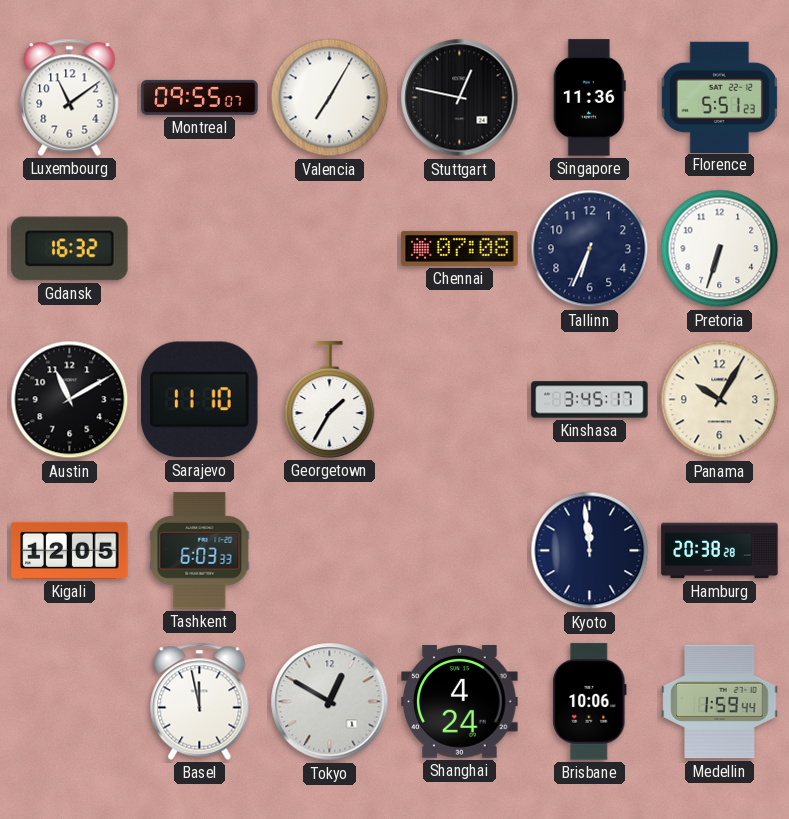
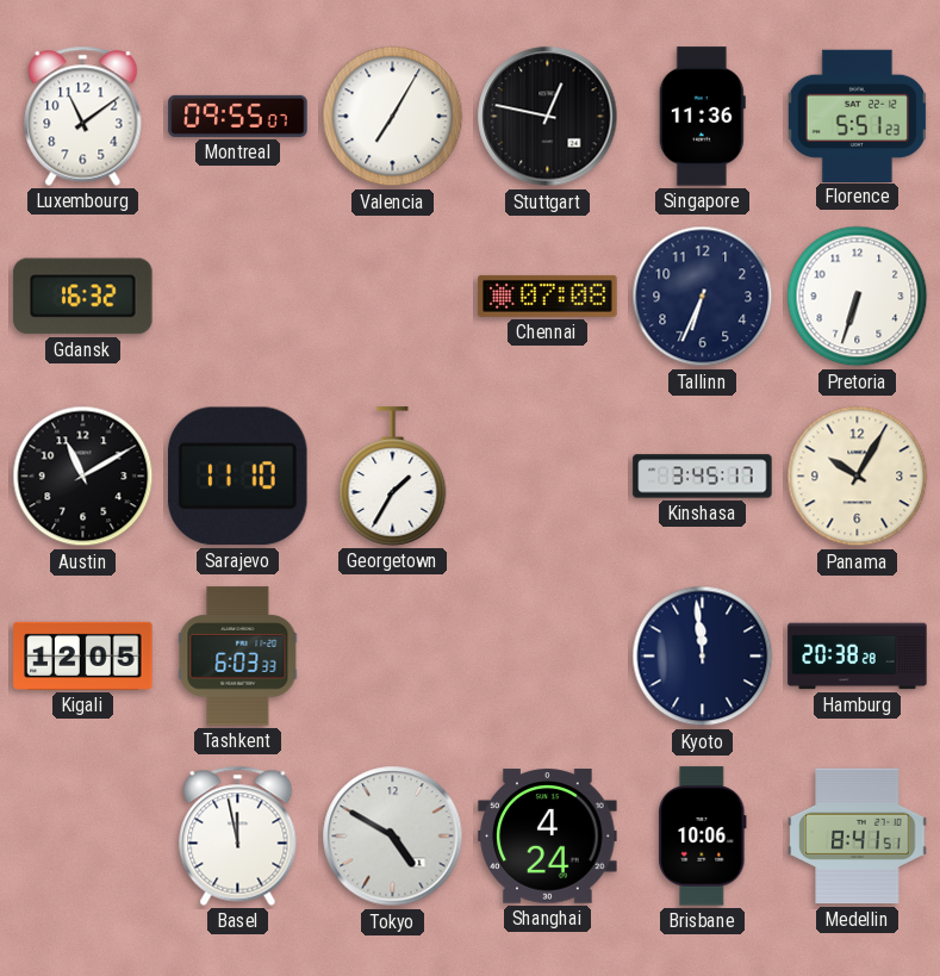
Tokyo: 12:50 -> 4:50
Medellin: 1:59 -> 8:41
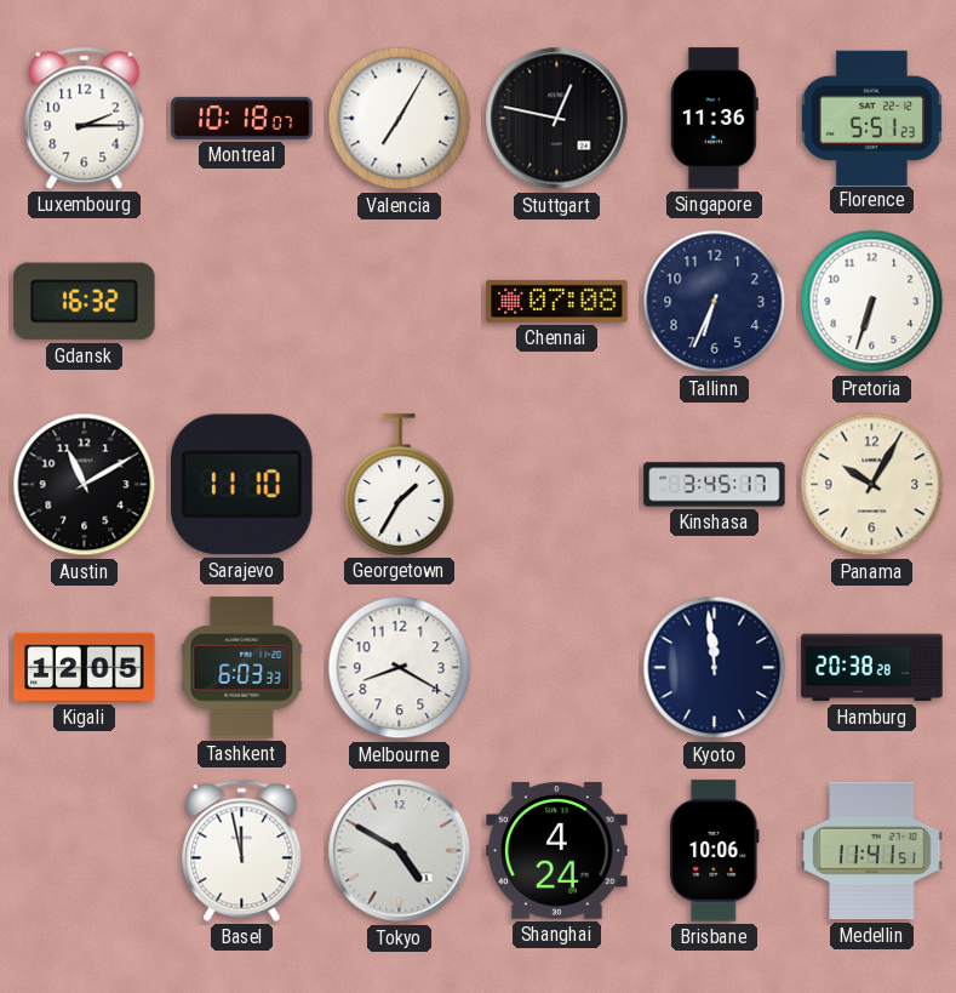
Luxembourg: 11:09 -> 2:15
Montreal: 09:55 -> 10:18
Melbourne: none -> 8:20
Medellin: 8:41 -> 11:41
